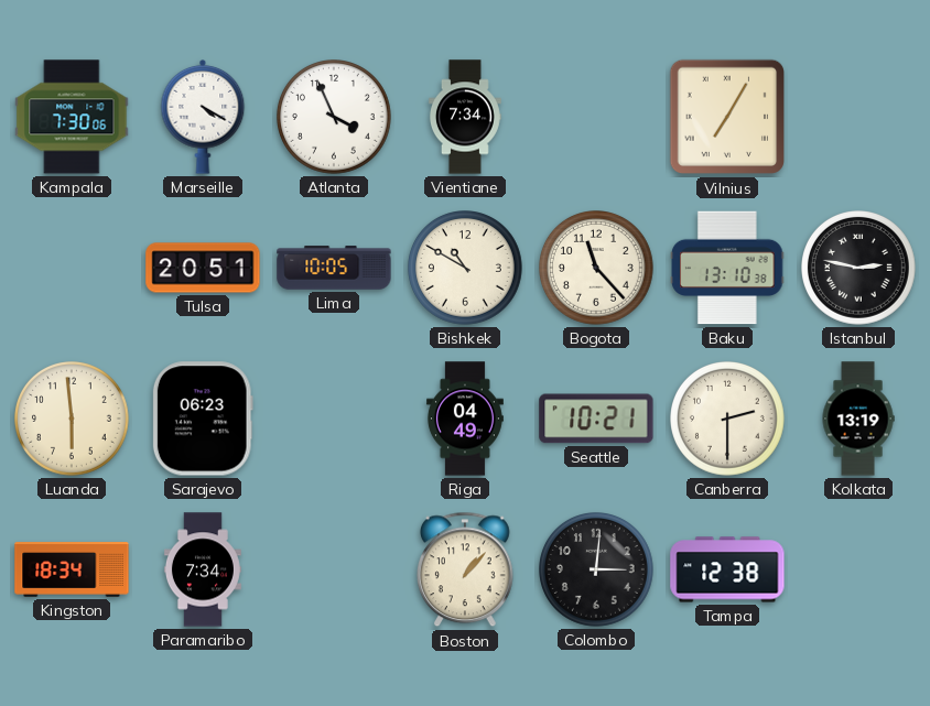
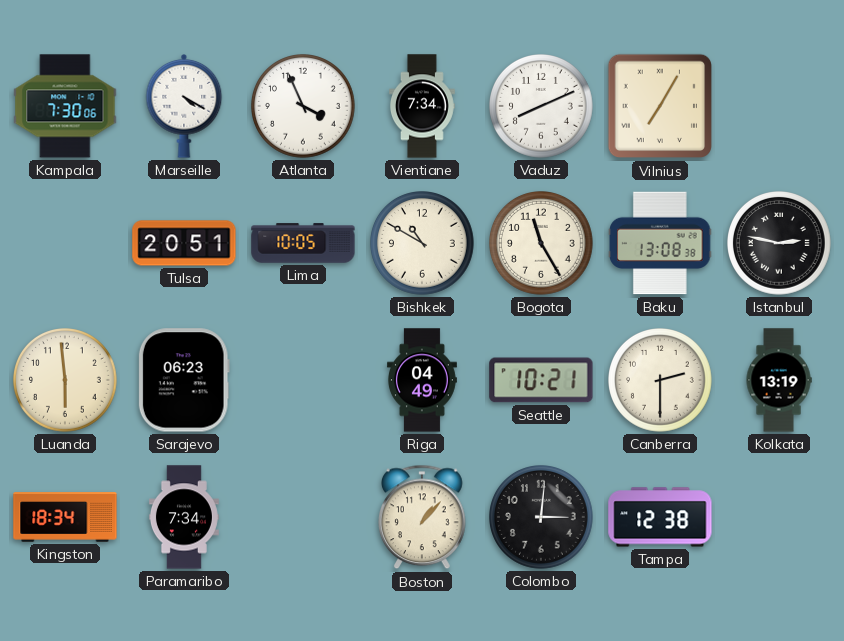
Vaduz: none -> 8:11
Bogota: 11:23 -> 11:25
Baku: 13:10 -> 13:08
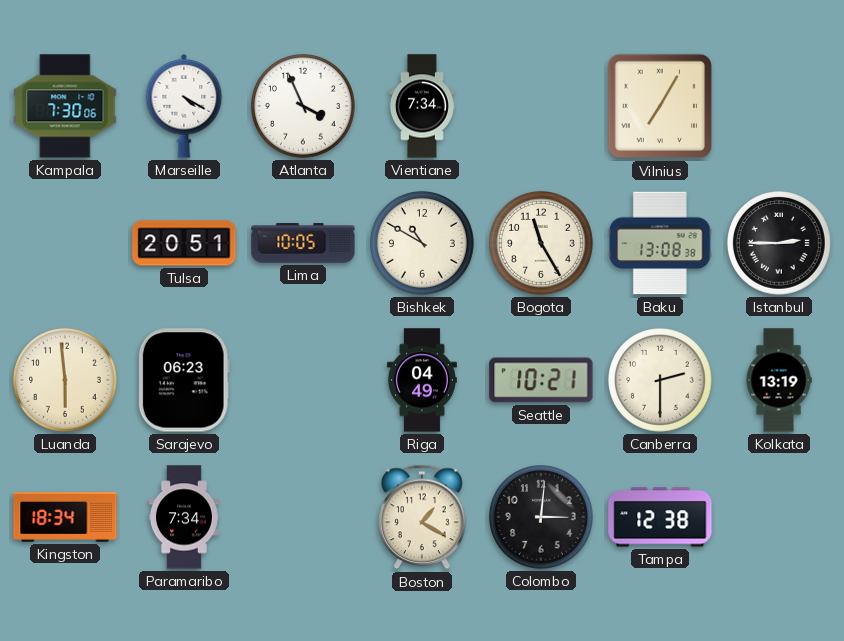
Vaduz: 8:11 -> none
Istanbul: 2:47 -> 2:45
Boston: 1:07 -> 1:20
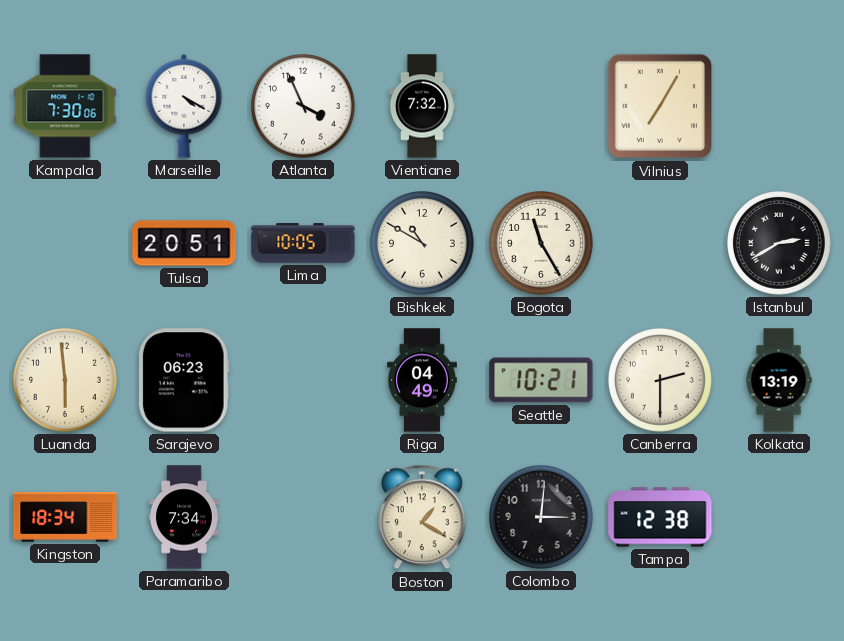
Vientiane: 7:34 -> 7:32
Baku: 13:08 -> none
Istanbul: 2:45 -> 2:40
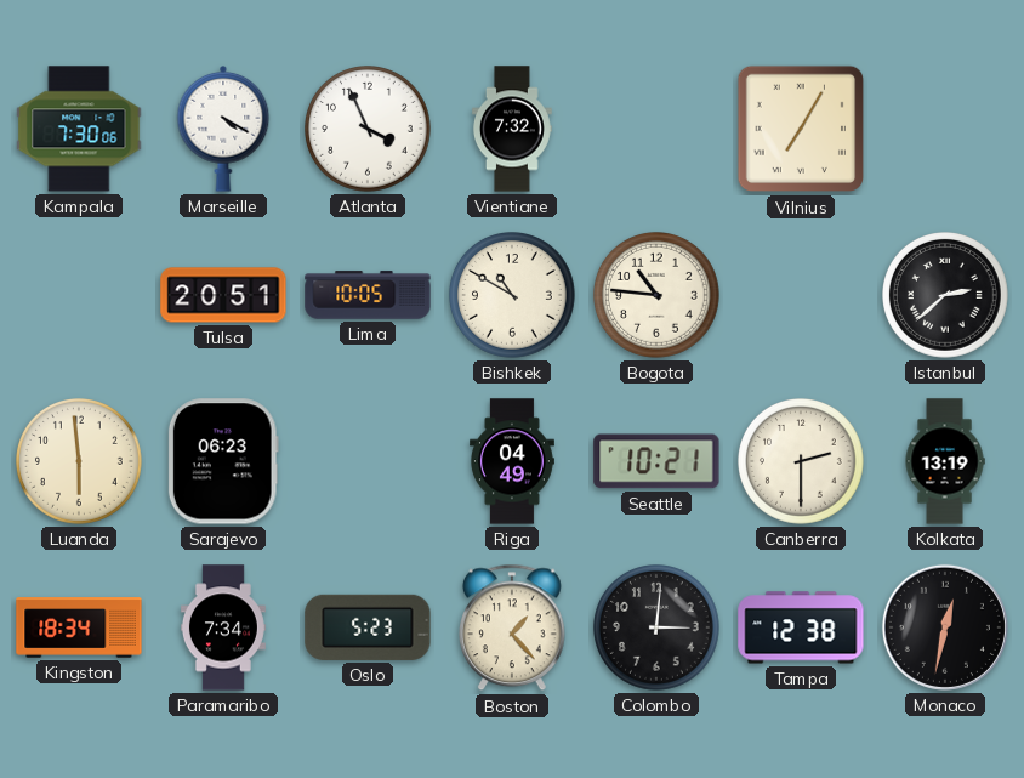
Bogota: 11:25 -> 10:46
Istanbul: 2:40 -> 2:38
Oslo: none -> 5:23
Boston: 1:20 -> 1:23
Monaco: none -> 12:32
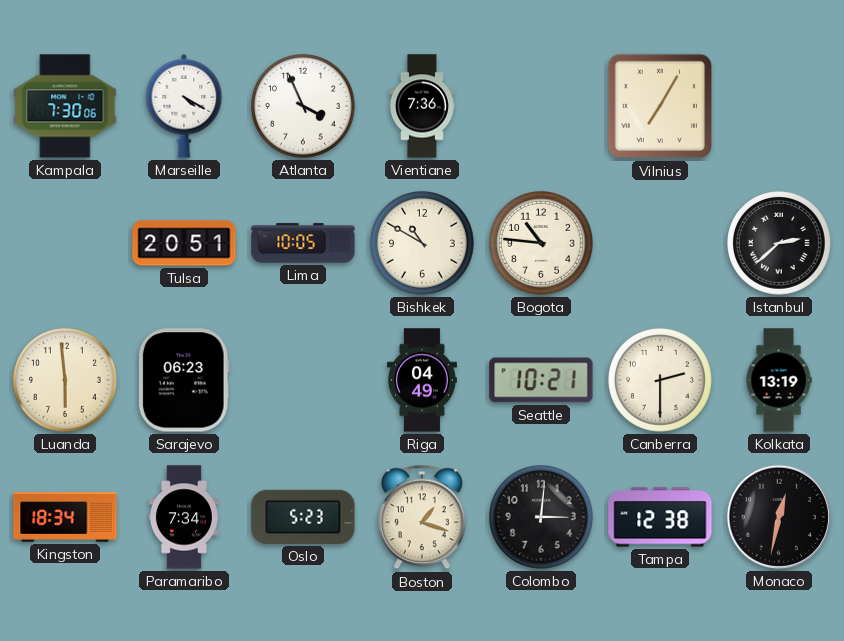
Vientiane: 7:32 -> 7:36
Boston: 1:23 -> 1:18
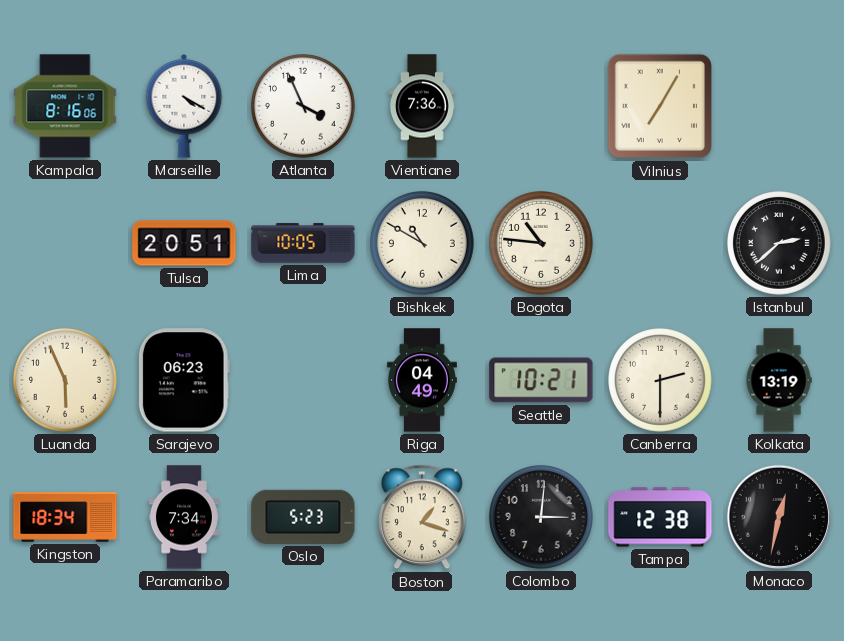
Kampala: 7:30 -> 8:16
Luanda: 5:59 -> 5:56
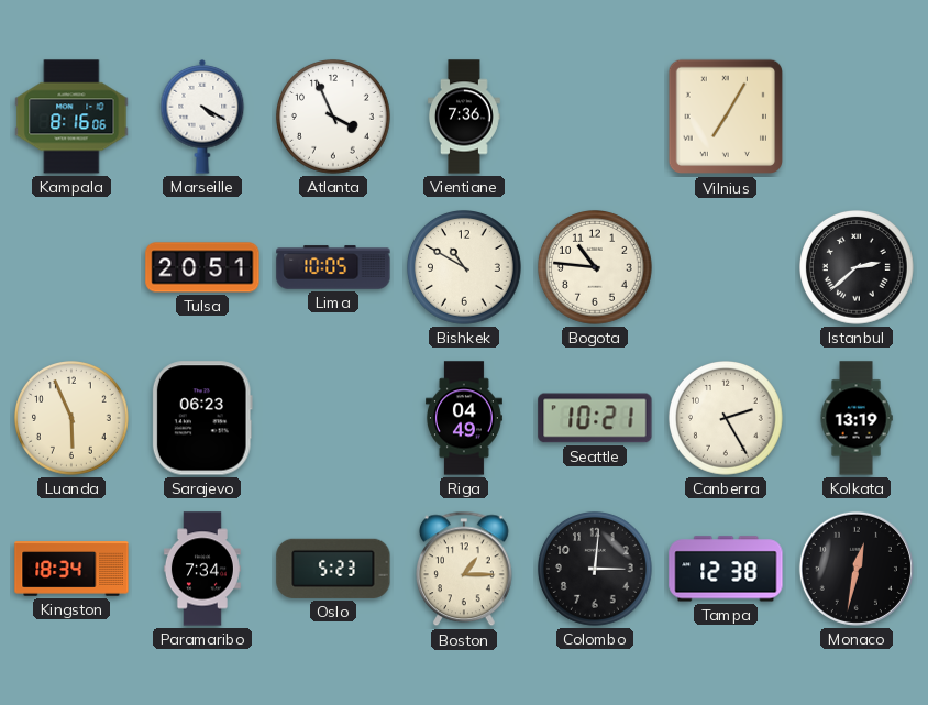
Canberra: 2:30 -> 2:25
Boston: 1:18 -> 1:15
